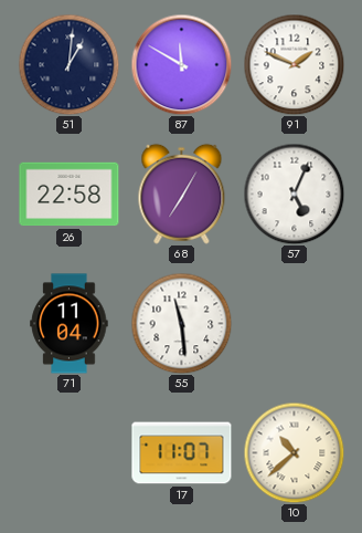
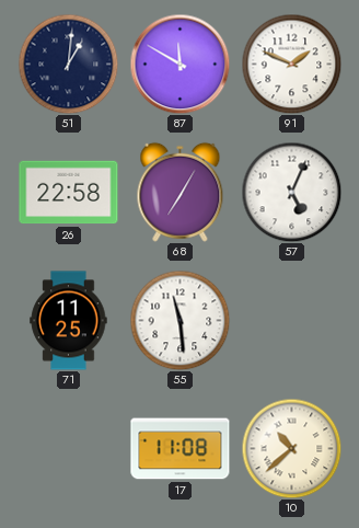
71: 11:04 -> 11:25
17: 11:07 -> 11:08
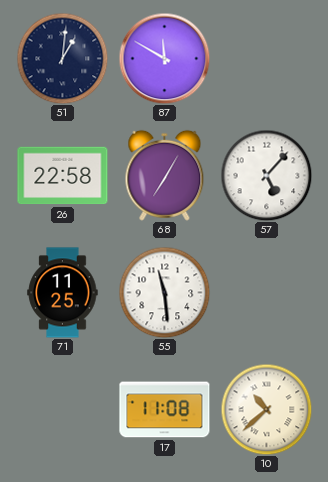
91: 1:49 -> none
57: 5:04 -> 5:07
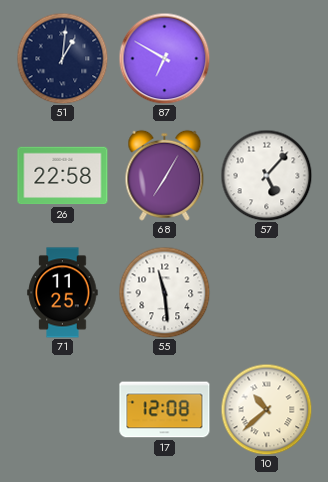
87: 11:50 -> 6:50
17: 11:08 -> 12:08
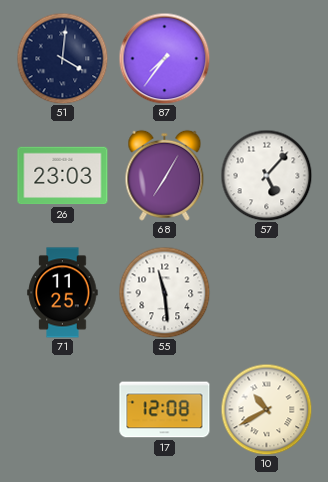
51: 1:01 -> 4:01
87: 6:50 -> 7:36
26: 22:58 -> 23:03
10: 10:38 -> 10:40
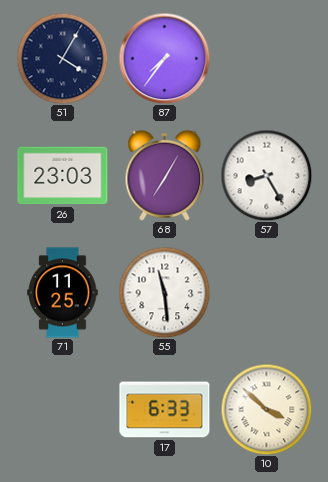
51: 4:01 -> 4:05
57: 5:07 -> 8:25
17: 12:08 -> 6:33
10: 10:40 -> 3:52
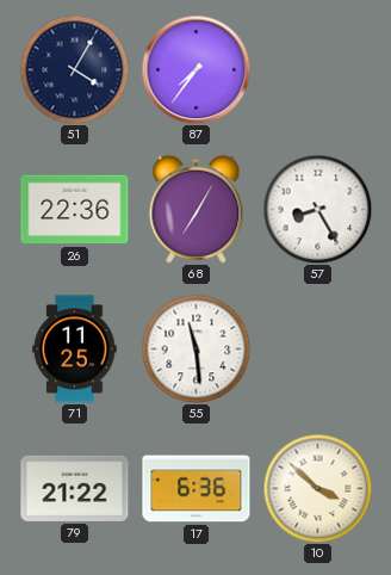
26: 23:03 -> 22:36
79: none -> 21:22
17: 6:33 -> 6:36
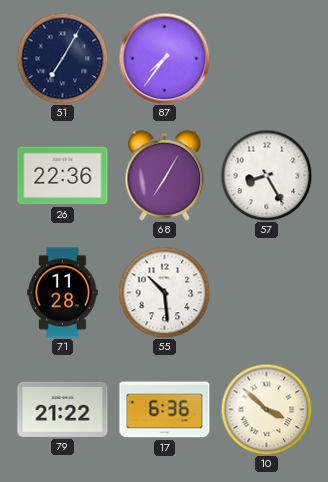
51: 4:05 -> 7:05
71: 11:25 -> 11:28
55: 11:29 -> 10:29
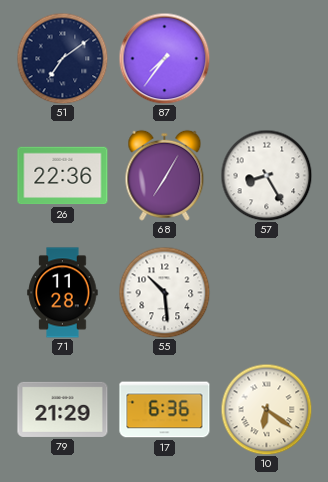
51: 7:05 -> 7:09
79: 21:22 -> 21:29
10: 3:52 -> 6:21
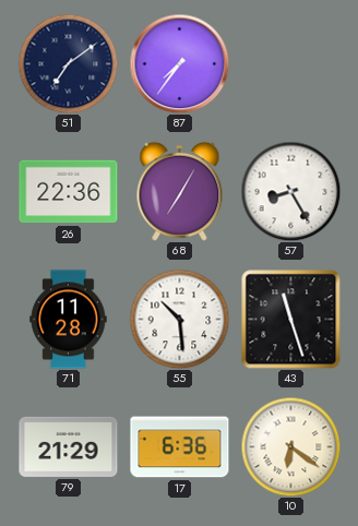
43: none -> 11:27
